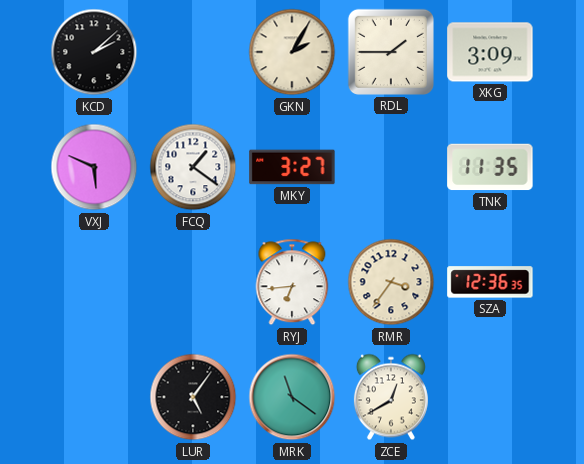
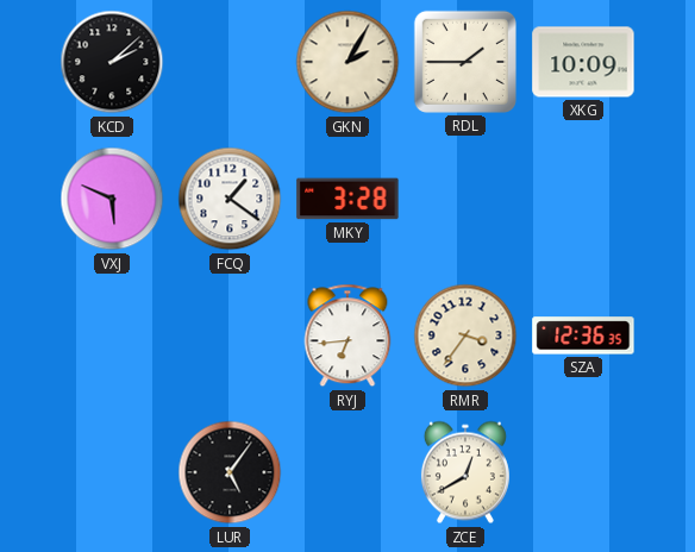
XKG: 3:09 -> 10:09
MKY: 3:27 -> 3:28
TNK: 11:35 -> none
MRK: 11:21 -> none
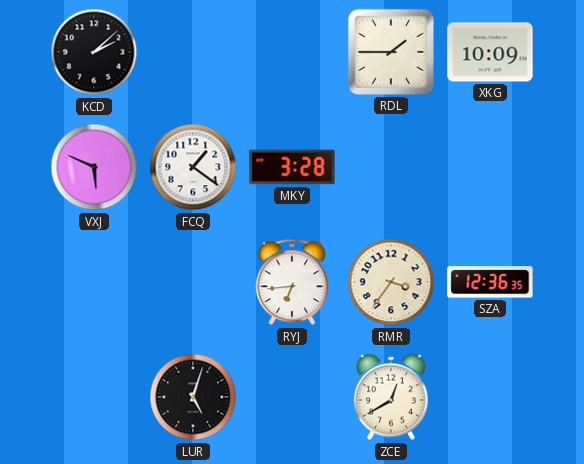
GKN: 2:05 -> none
LUR: 5:06 -> 5:03
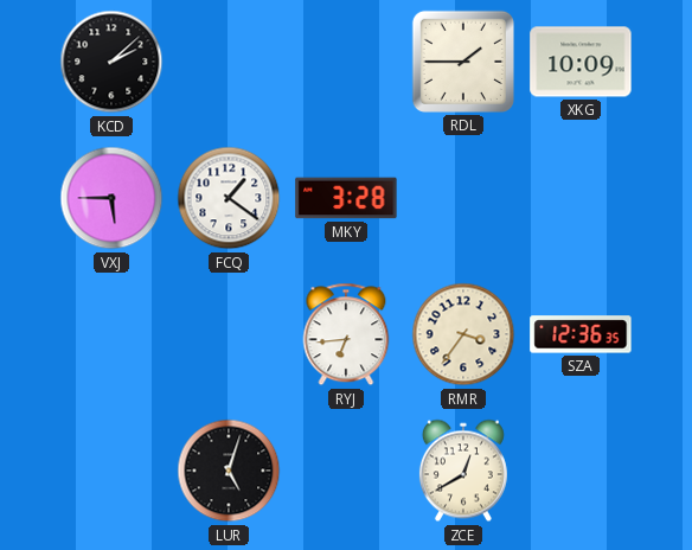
VXJ: 5:49 -> 5:45
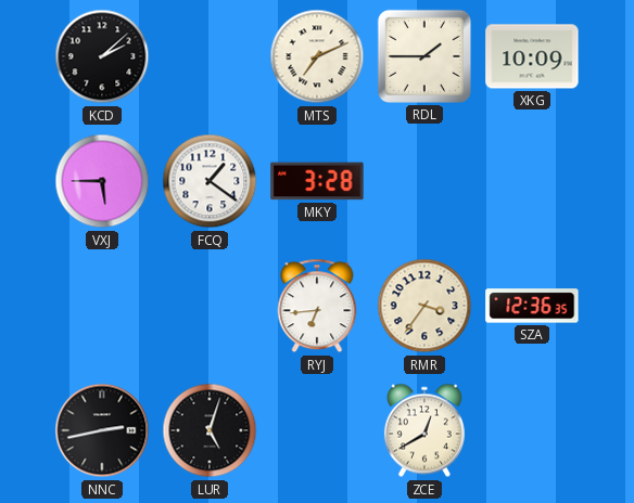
MTS: none -> 7:11
NNC: none -> 2:43
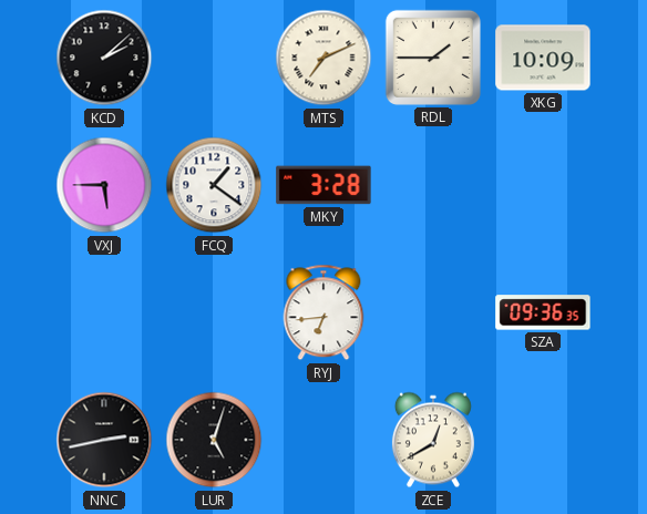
RMR: 3:36 -> none
SZA: 12:36 -> 09:36
